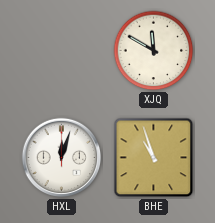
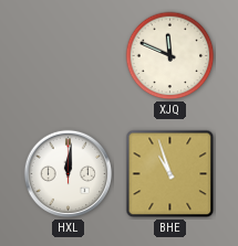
XJQ: 11:50 -> 11:49
HXL: 12:03 -> 12:01
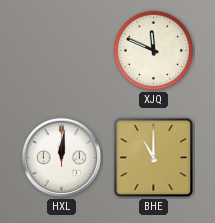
BHE: 10:57 -> 11:00
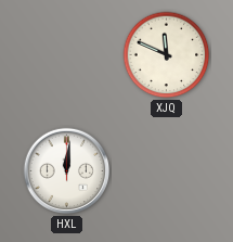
BHE: 11:00 -> none
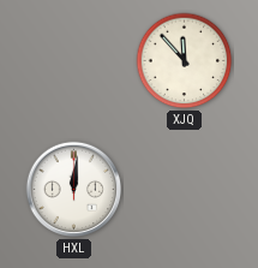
XJQ: 11:49 -> 11:53
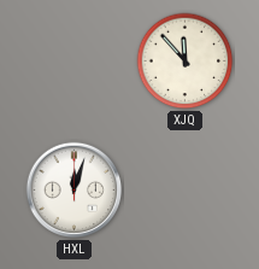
HXL: 12:01 -> 12:03
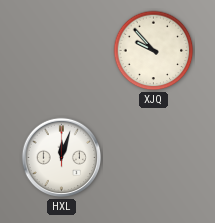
XJQ: 11:53 -> 9:53
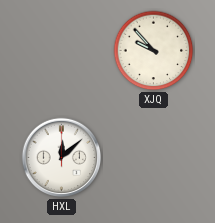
HXL: 12:03 -> 12:08
